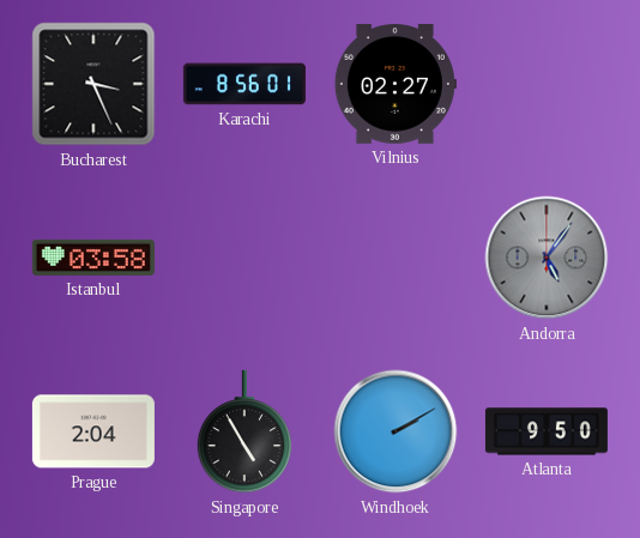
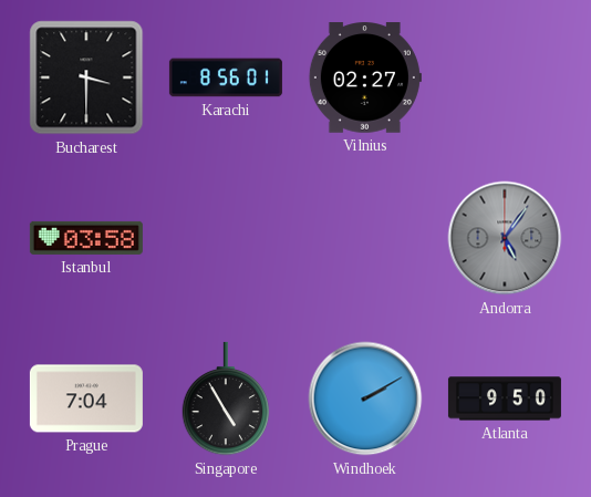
Bucharest: 3:26 -> 3:30
Prague: 2:04 -> 7:04
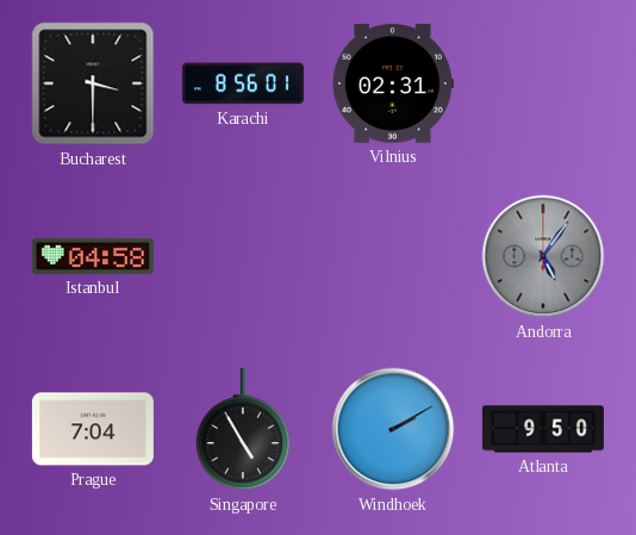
Vilnius: 02:27 -> 02:31
Istanbul: 03:58 -> 04:58
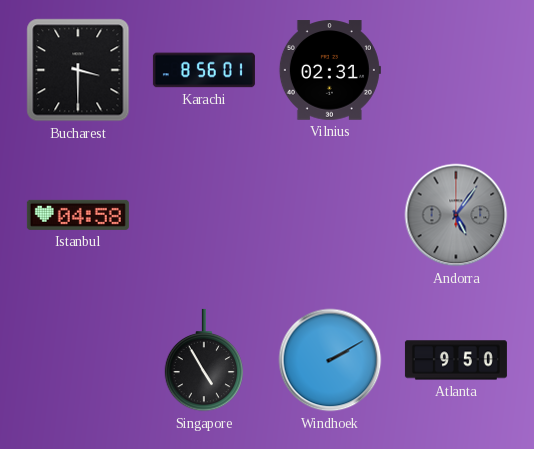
Prague: 7:04 -> none
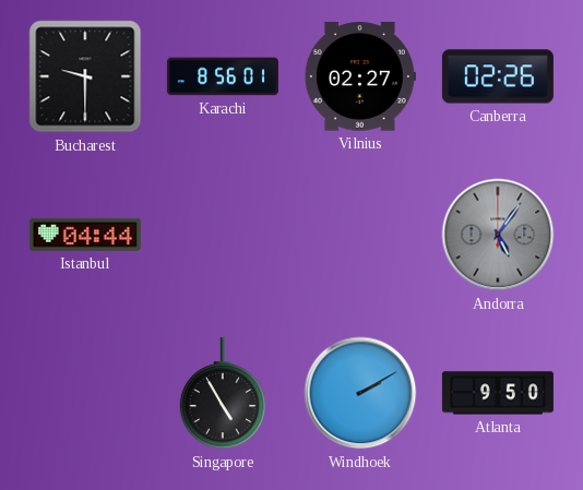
Bucharest: 3:30 -> 9:30
Vilnius: 02:31 -> 02:27
Canberra: none -> 02:26
Istanbul: 04:58 -> 04:44
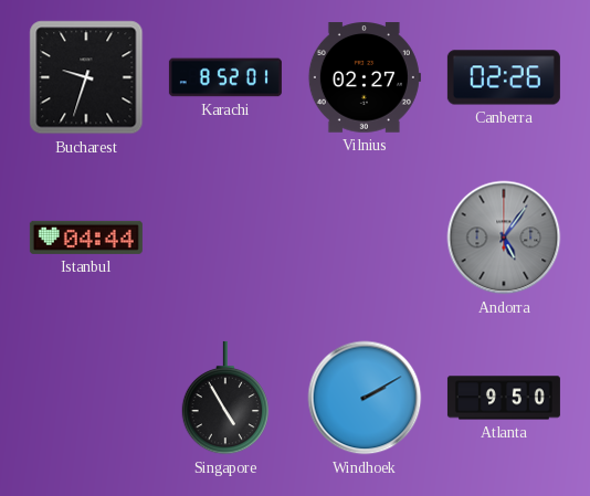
Bucharest: 9:30 -> 9:33
Karachi: 8:56 -> 8:52
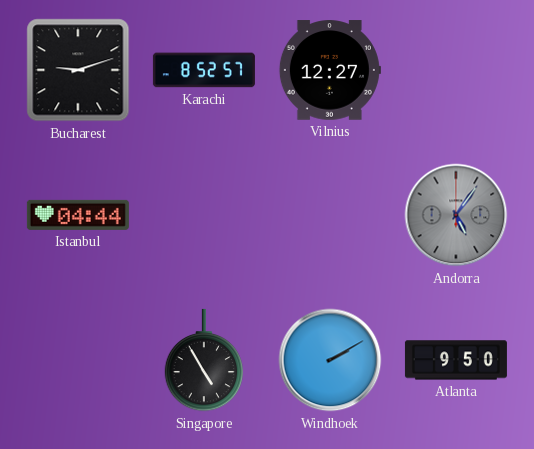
Bucharest: 9:33 -> 9:12
Karachi: 8:52:01 -> 8:52:57
Vilnius: 02:27 -> 12:27
Canberra: 02:26 -> none
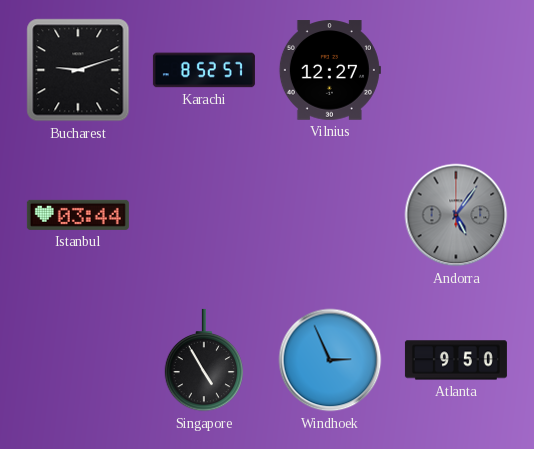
Istanbul: 04:44 -> 03:44
Windhoek: 2:10 -> 2:56
